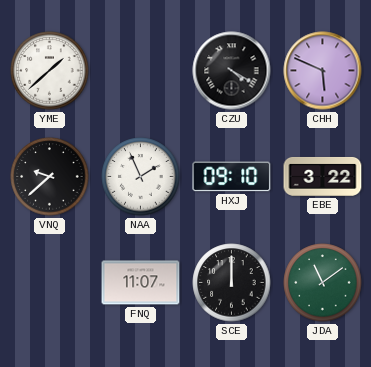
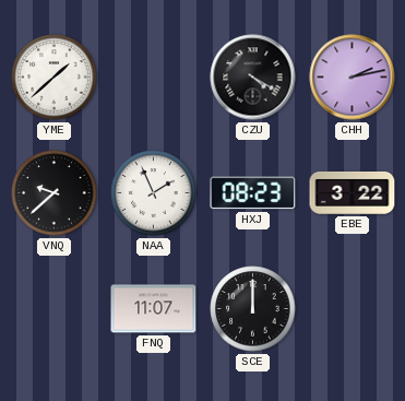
CHH: 5:49 -> 2:13
HXJ: 09:10 -> 08:23
JDA: 11:09 -> none
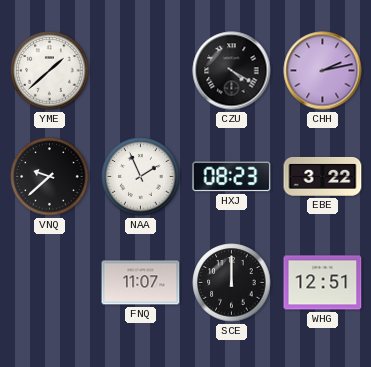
WHG: none -> 12:51
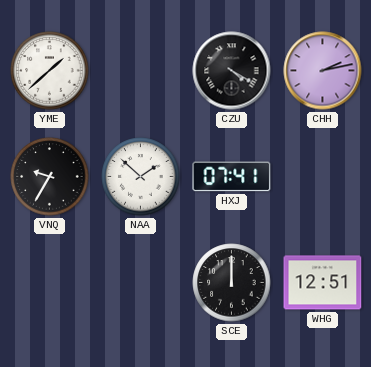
VNQ: 9:38 -> 9:35
NAA: 1:56 -> 1:52
HXJ: 08:23 -> 07:41
EBE: 3:22 -> none
FNQ: 11:07 -> none
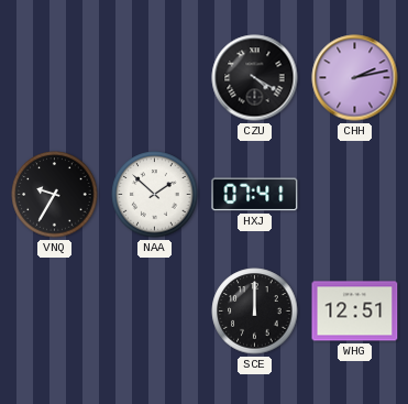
YME: 1:38 -> none
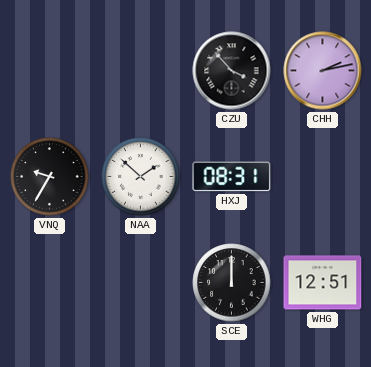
CZU: 4:20 -> 3:53
HXJ: 07:41 -> 08:31
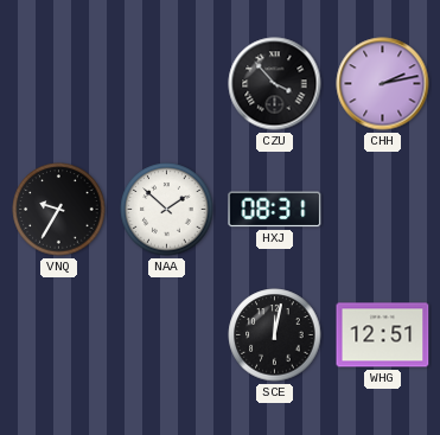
SCE: 12:00 -> 12:02
